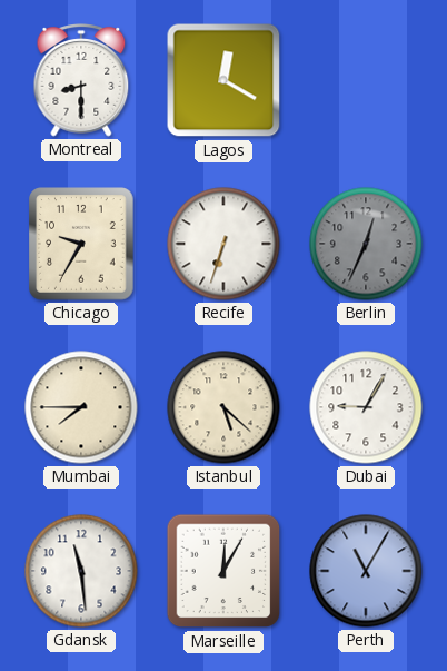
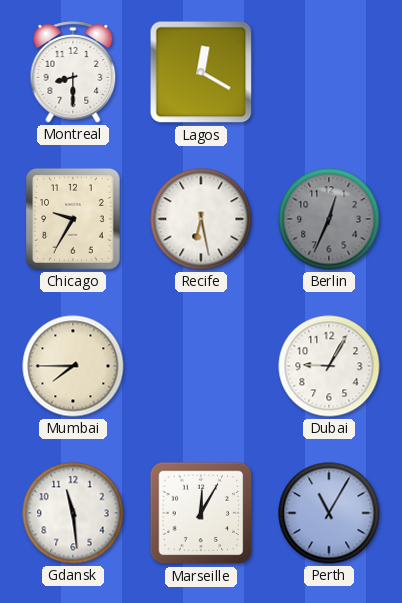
Recife: 6:33 -> 6:28
Istanbul: 5:22 -> none
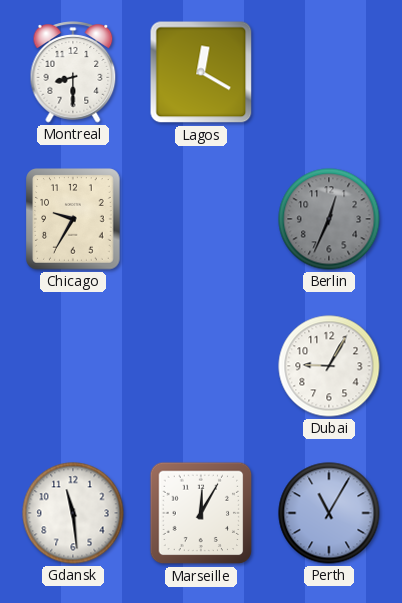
Recife: 6:28 -> none
Mumbai: 7:45 -> none
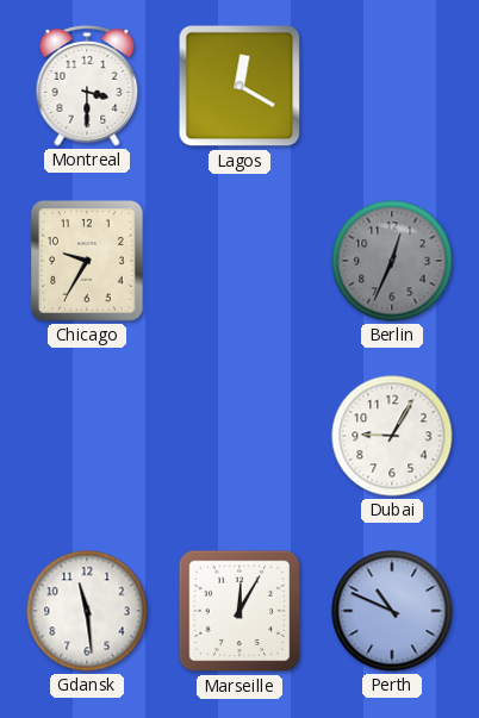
Montreal: 8:30 -> 3:30
Perth: 11:05 -> 10:49
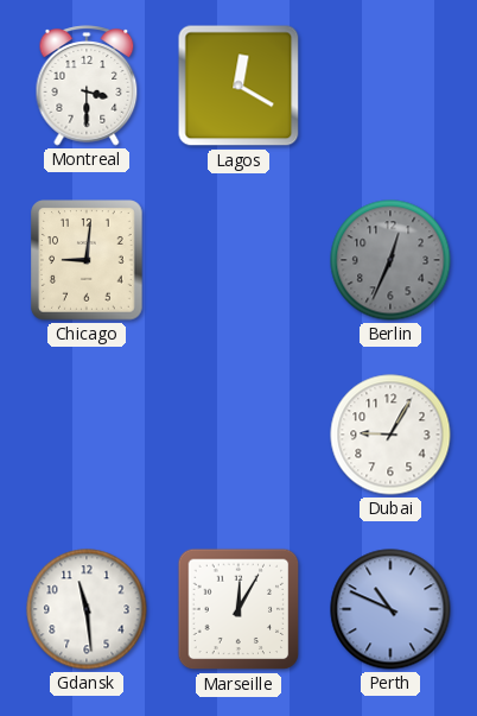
Chicago: 9:35 -> 9:01
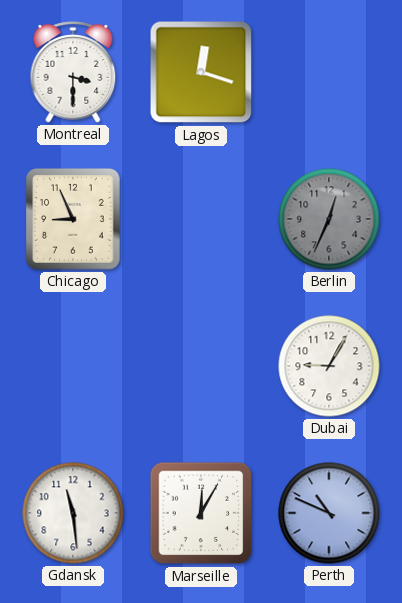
Lagos: 12:20 -> 12:18
Chicago: 9:01 -> 8:56
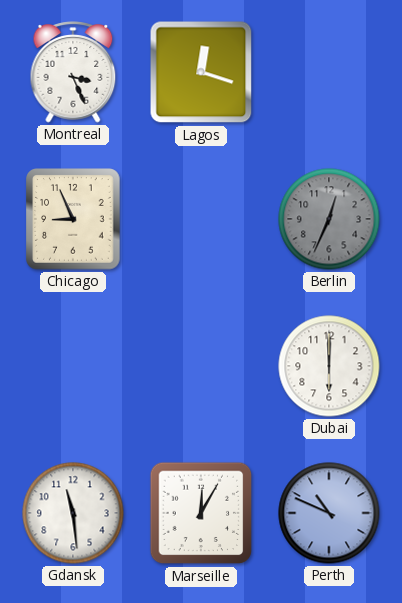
Montreal: 3:30 -> 3:26
Dubai: 9:05 -> 6:00
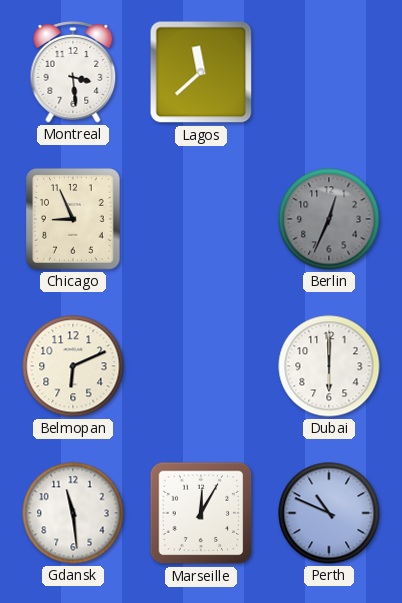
Montreal: 3:26 -> 3:29
Lagos: 12:18 -> 11:38
Belmopan: none -> 6:11
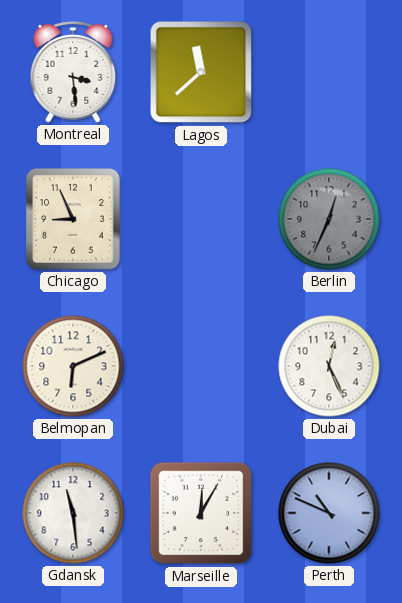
Dubai: 6:00 -> 12:26
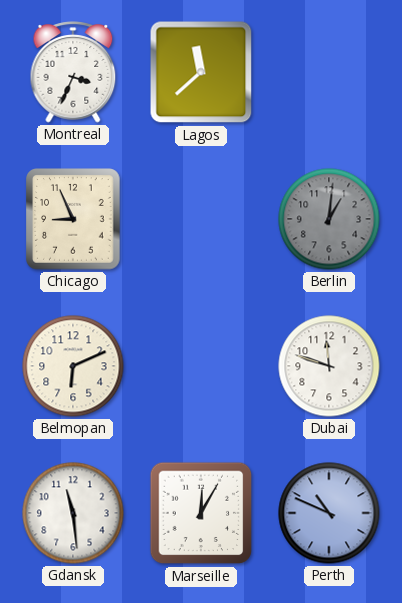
Montreal: 3:29 -> 3:34
Berlin: 12:34 -> 1:01
Dubai: 12:26 -> 11:48
